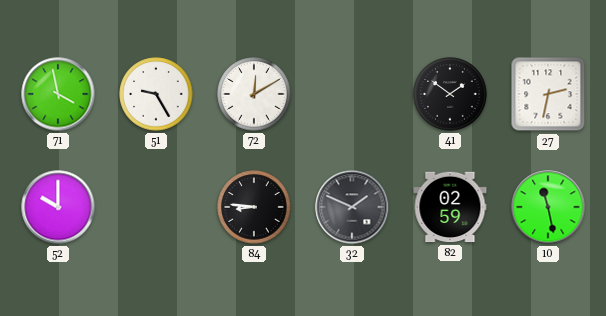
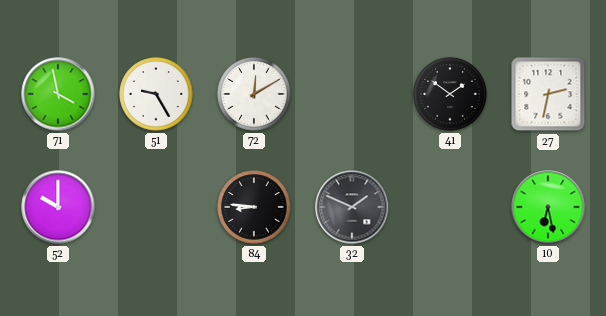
82: 02:59 -> none
10: 11:28 -> 6:28
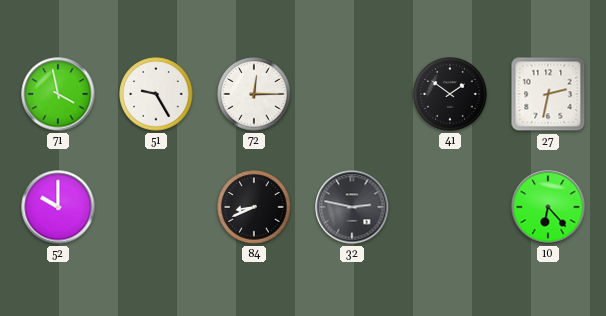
72: 12:10 -> 12:15
84: 8:46 -> 8:41
32: 1:49 -> 2:47
10: 6:28 -> 6:23
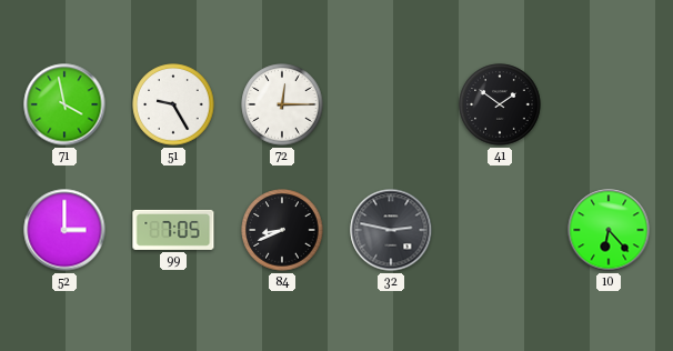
27: 2:32 -> none
52: 10:00 -> 3:00
99: none -> 7:05
